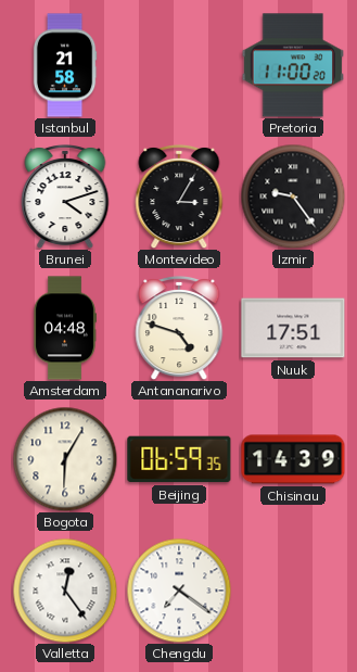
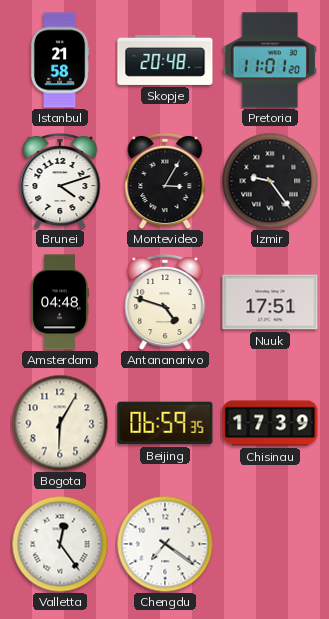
Skopje: none -> 20:48
Pretoria: 11:00 -> 11:01
Chisinau: 14:39 -> 17:39
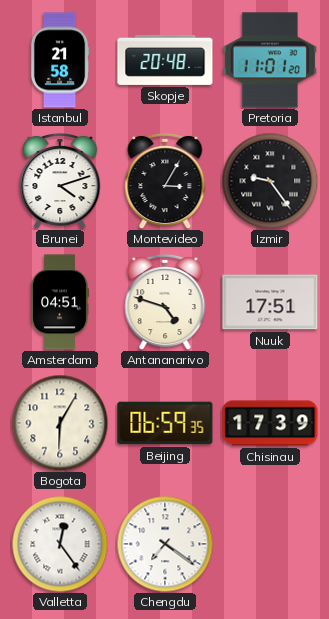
Amsterdam: 04:48 -> 04:51
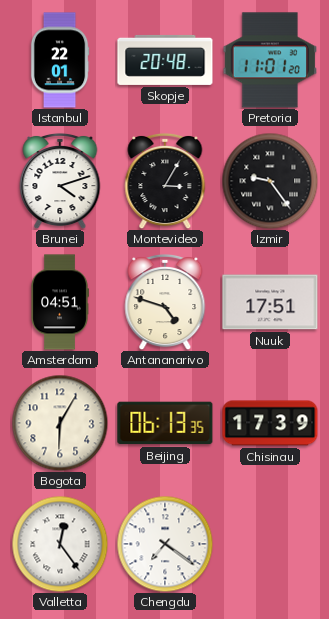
Istanbul: 21:58 -> 22:01
Beijing: 06:59 -> 06:13
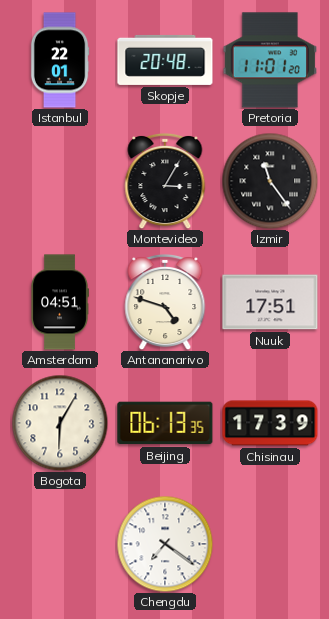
Brunei: 4:12 -> none
Izmir: 9:24 -> 11:24
Valletta: 12:24 -> none
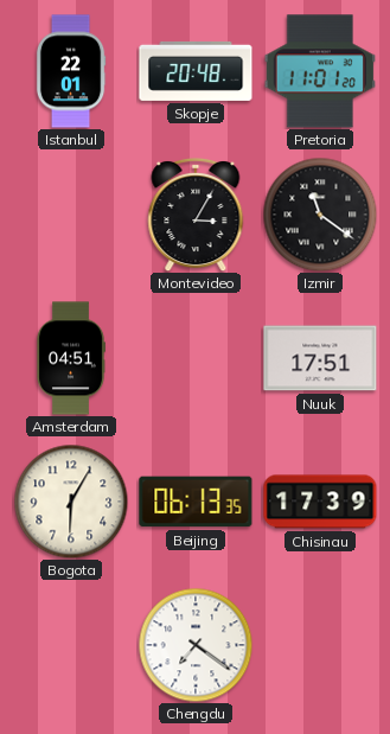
Izmir: 11:24 -> 11:21
Antananarivo: 4:48 -> none
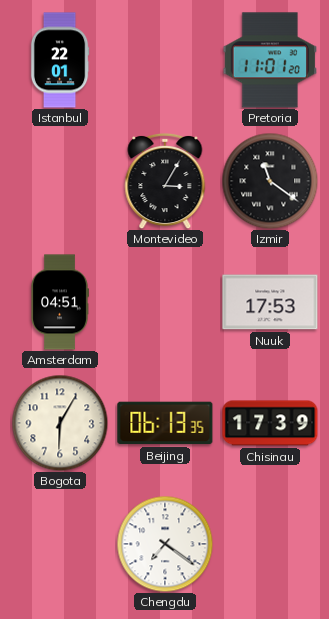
Skopje: 20:48 -> none
Nuuk: 17:51 -> 17:53
